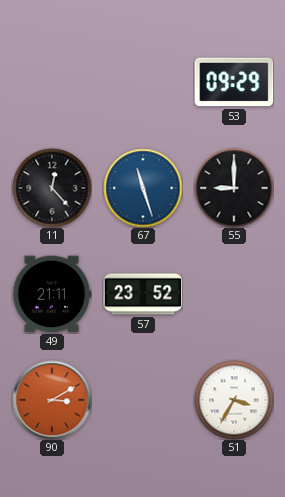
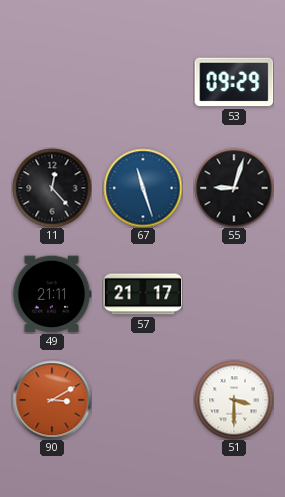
55: 9:00 -> 9:03
57: 23:52 -> 21:17
51: 3:35 -> 3:30
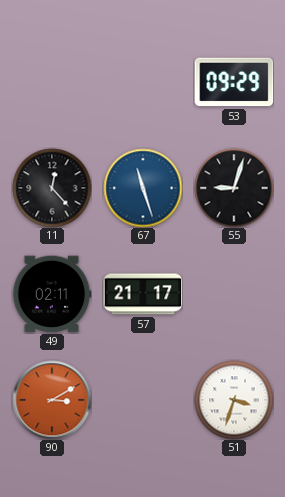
49: 21:11 -> 02:11
51: 3:30 -> 3:33
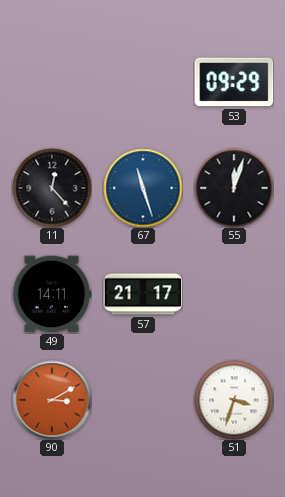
55: 9:03 -> 12:03
49: 02:11 -> 14:11
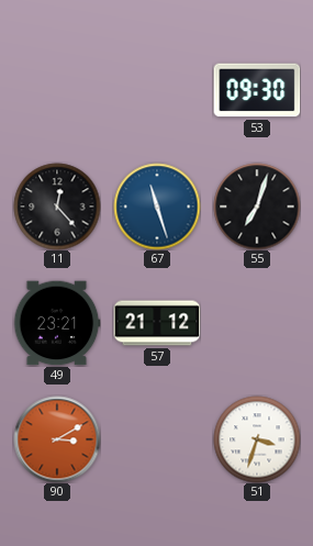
53: 09:29 -> 09:30
55: 12:03 -> 7:03
49: 14:11 -> 23:21
57: 21:17 -> 21:12
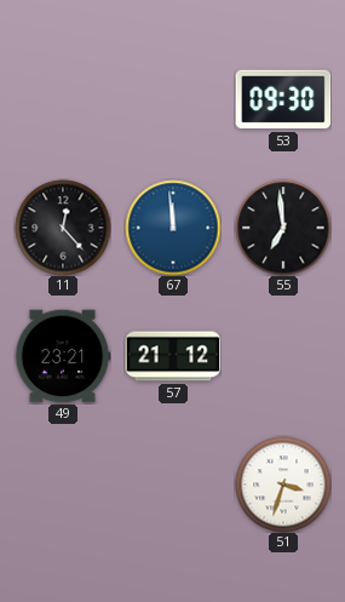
67: 11:27 -> 11:59
55: 7:03 -> 6:59
90: 3:10 -> none
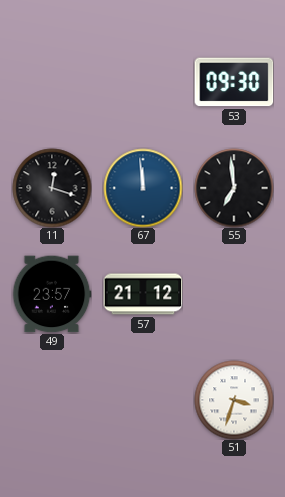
11: 12:23 -> 12:18
49: 23:21 -> 23:57
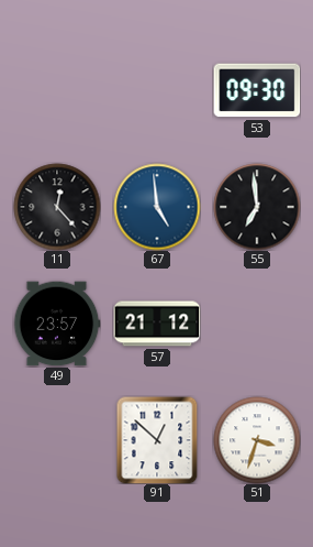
11: 12:18 -> 12:23
67: 11:59 -> 4:59
91: none -> 12:52
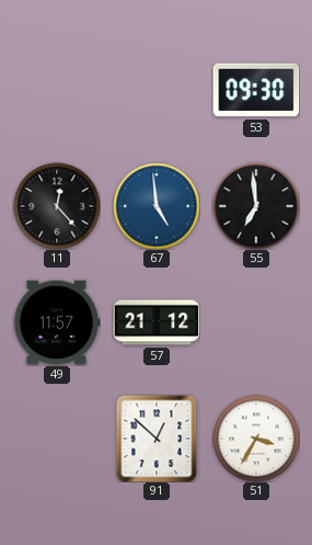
49: 23:57 -> 11:57
51: 3:33 -> 3:35
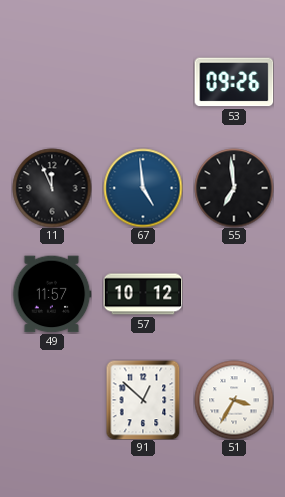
53: 09:30 -> 09:26
11: 12:23 -> 11:56
57: 21:12 -> 10:12
